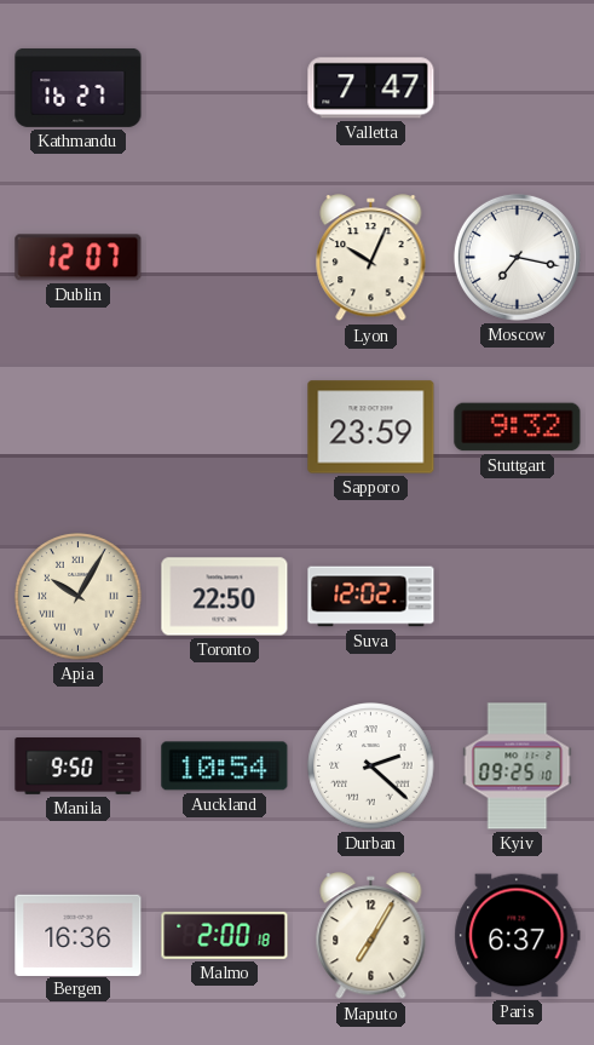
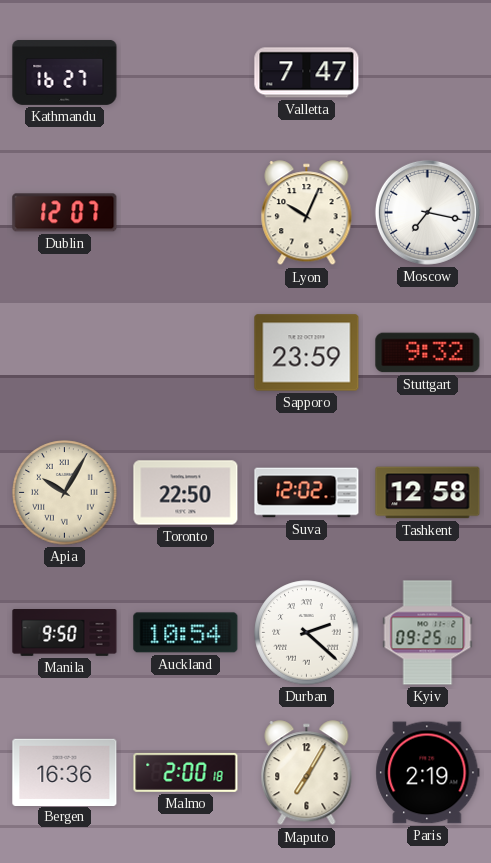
Tashkent: none -> 12:58
Paris: 6:37 -> 2:19
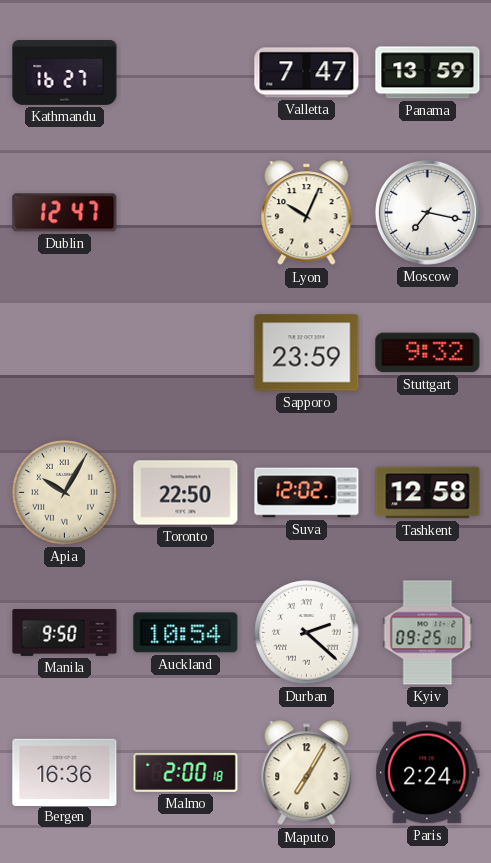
Panama: none -> 13:59
Dublin: 12:07 -> 12:47
Paris: 2:19 -> 2:24
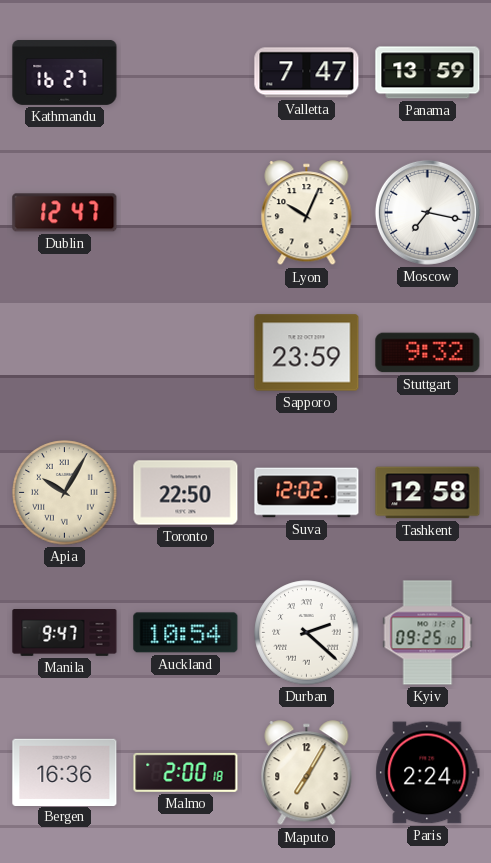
Manila: 9:50 -> 9:47
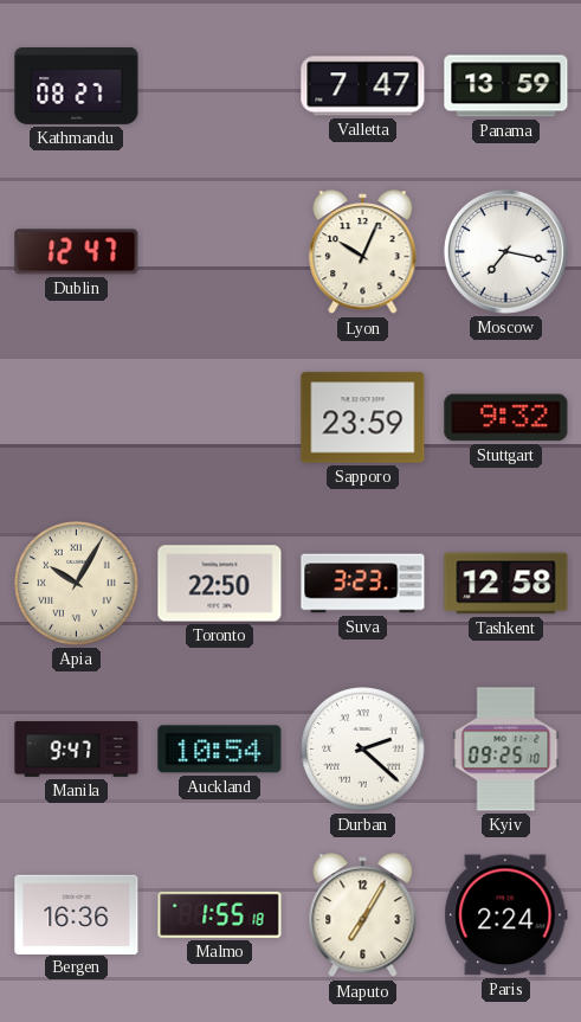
Kathmandu: 16:27 -> 08:27
Suva: 12:02 -> 3:23
Malmo: 2:00 -> 1:55
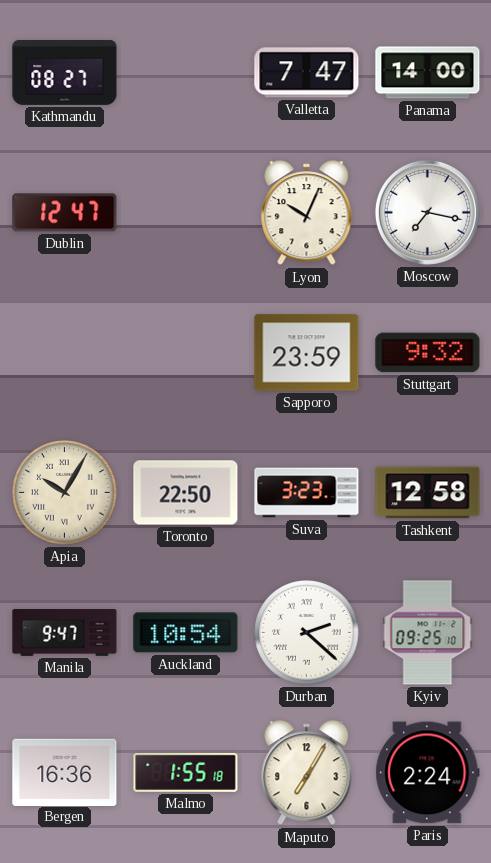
Panama: 13:59 -> 14:00
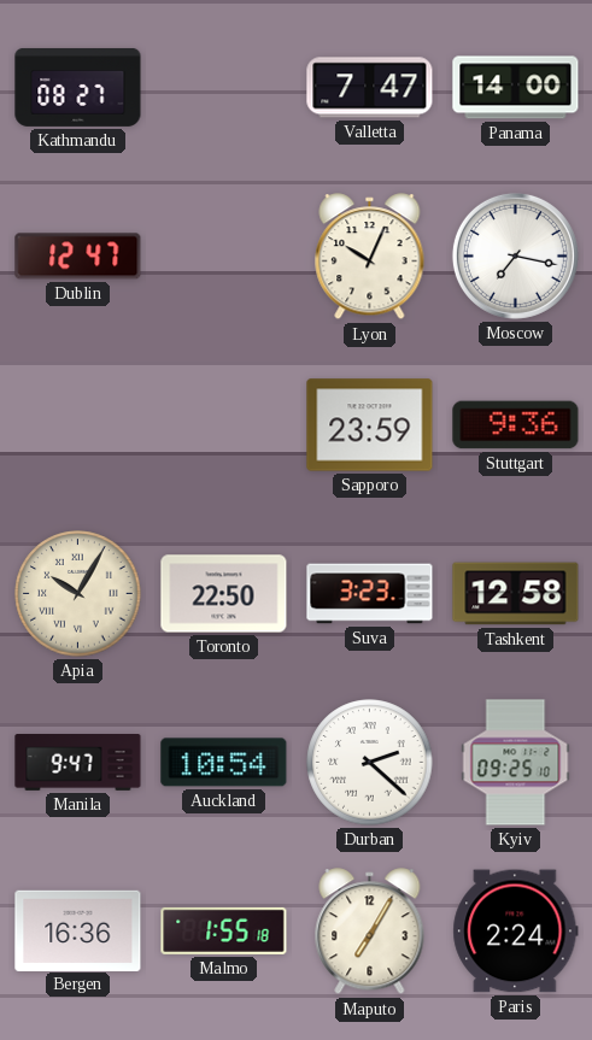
Stuttgart: 9:32 -> 9:36
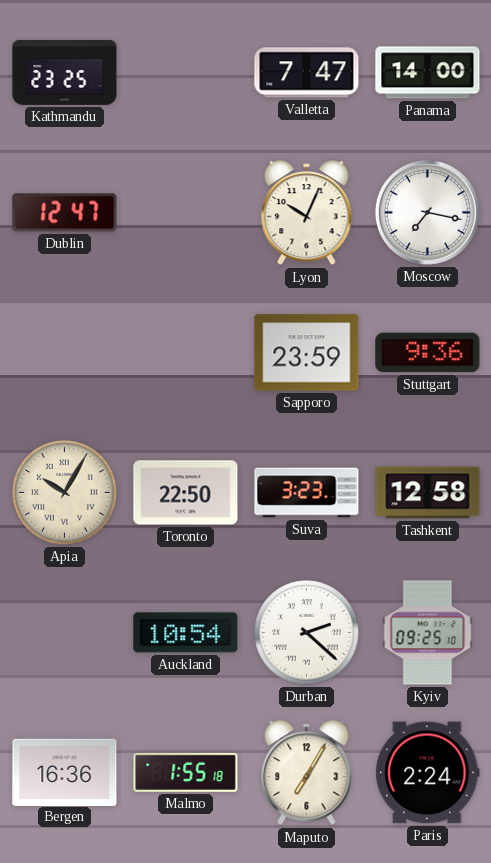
Kathmandu: 08:27 -> 23:25
Manila: 9:47 -> none
